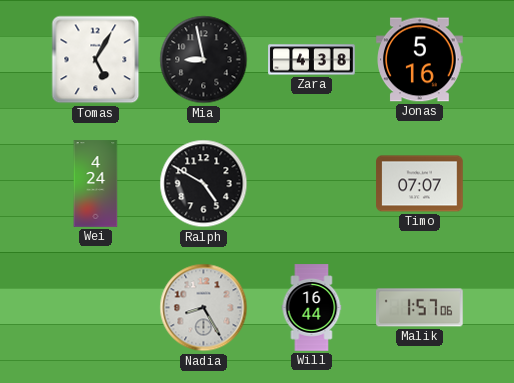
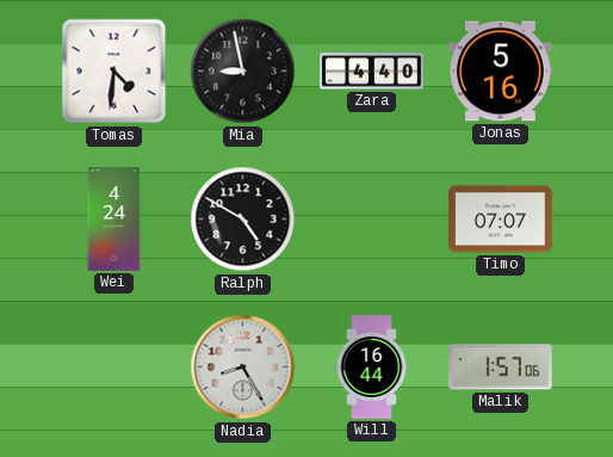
Tomas: 5:05 -> 4:31
Zara: 4:38 -> 4:40
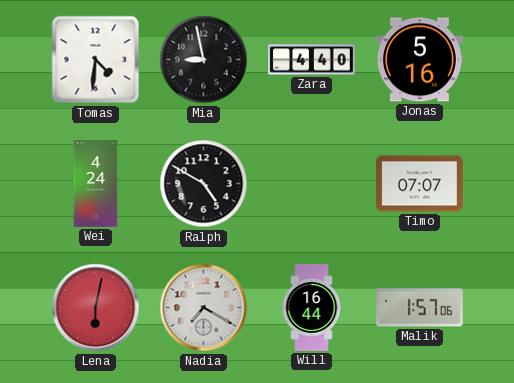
Lena: none -> 6:02
Nadia: 8:25 -> 7:20
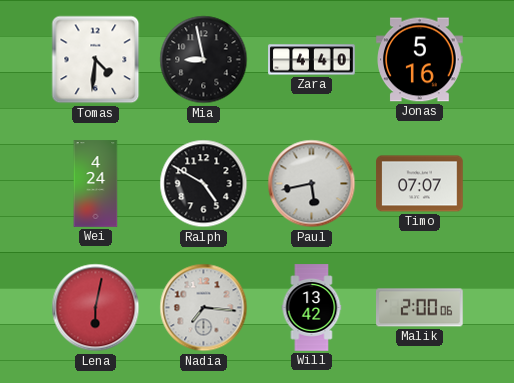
Paul: none -> 5:43
Nadia: 7:20 -> 7:16
Will: 16:44 -> 13:42
Malik: 1:57 -> 2:00
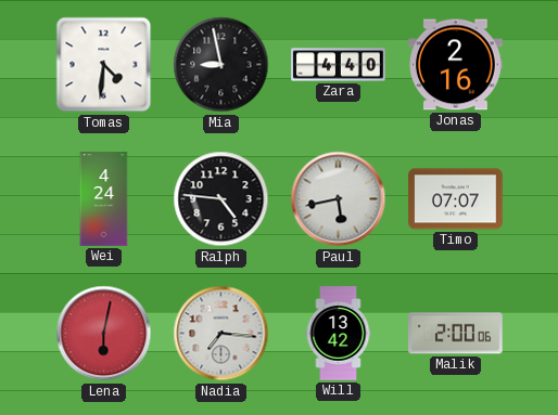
Jonas: 5:16 -> 2:16
Ralph: 4:50 -> 4:46
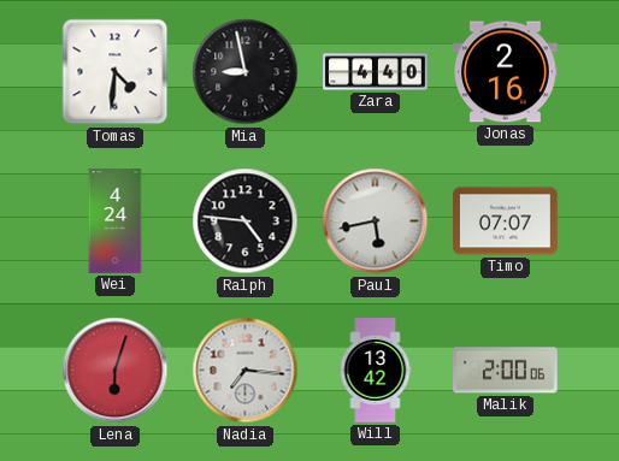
Lena: 6:02 -> 6:03
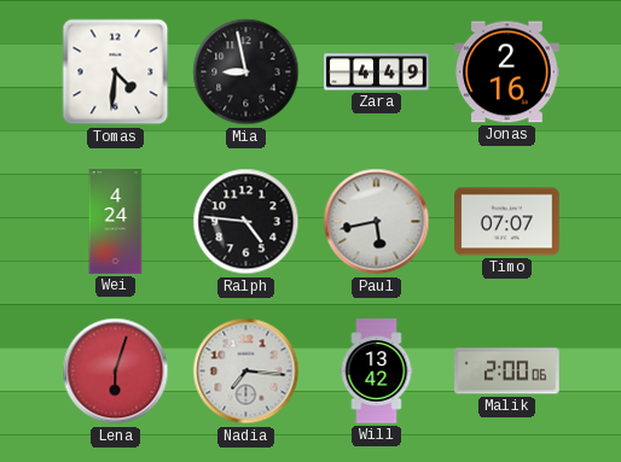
Zara: 4:40 -> 4:49
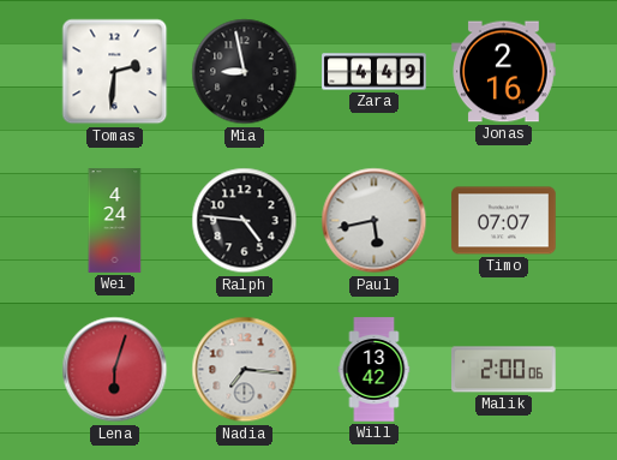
Tomas: 4:31 -> 2:31
